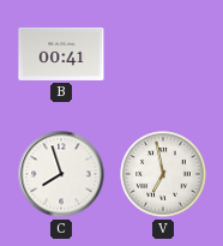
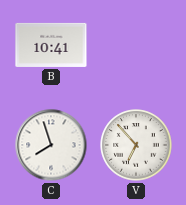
B: 00:41 -> 10:41
V: 6:58 -> 6:53
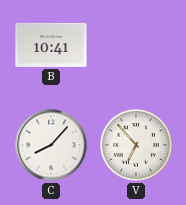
C: 7:57 -> 8:07
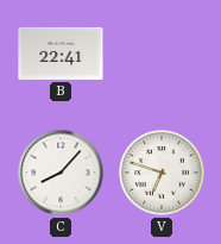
B: 10:41 -> 22:41
V: 6:53 -> 6:48
